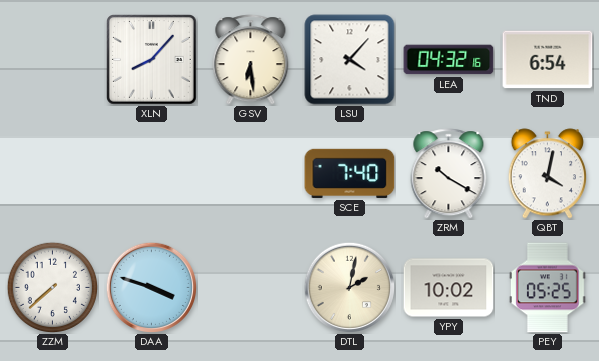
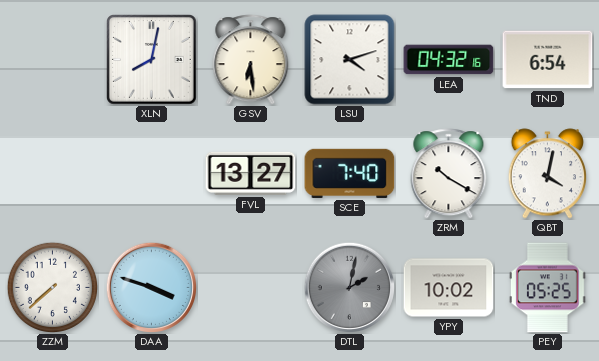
XLN: 8:07 -> 8:02
LSU: 4:07 -> 4:12
FVL: none -> 13:27
DTL dial: cream -> grey
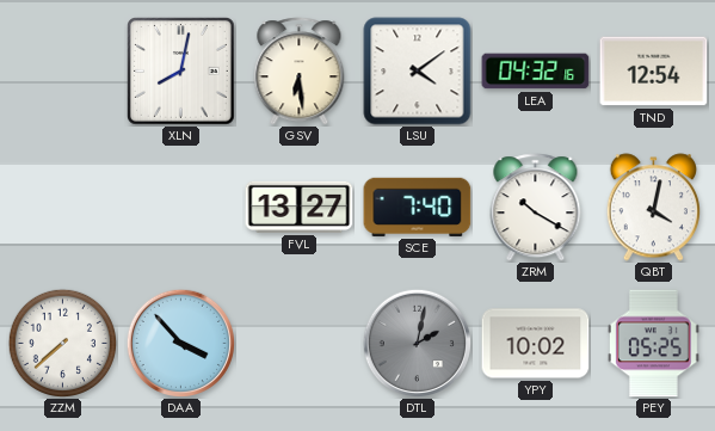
LSU: 4:12 -> 4:09
TND: 6:54 -> 12:54
DAA: 3:48 -> 3:53
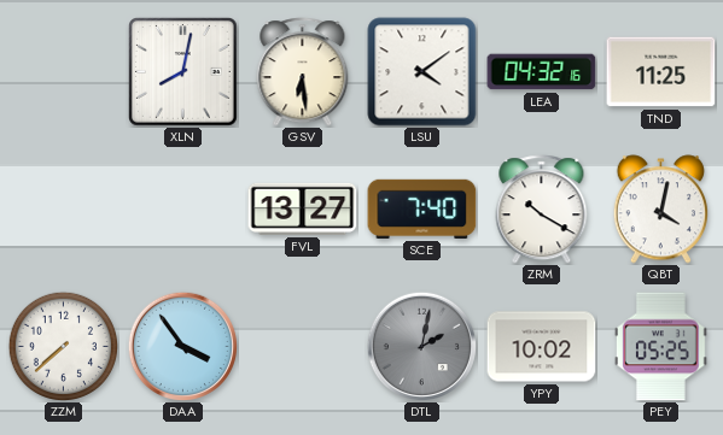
TND: 12:54 -> 11:25
DAA: 3:53 -> 3:54
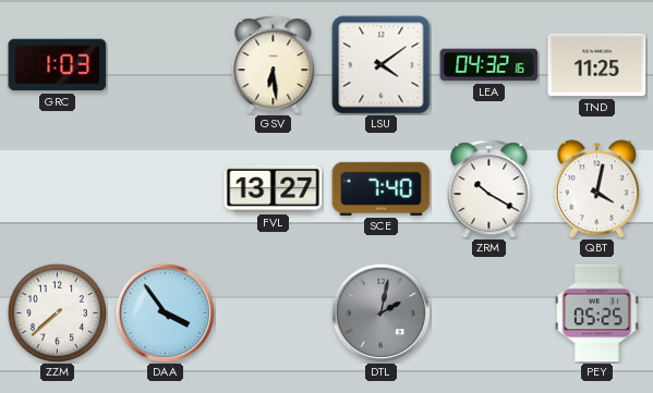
GRC: none -> 1:03
XLN: 8:02 -> none
YPY: 10:02 -> none
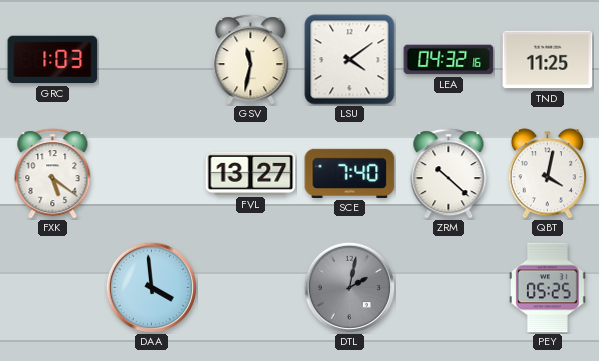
GSV: 6:29 -> 11:32
FXK: none -> 5:21
ZRM: 10:20 -> 10:22
ZZM: 7:38 -> none
DAA: 3:54 -> 3:59
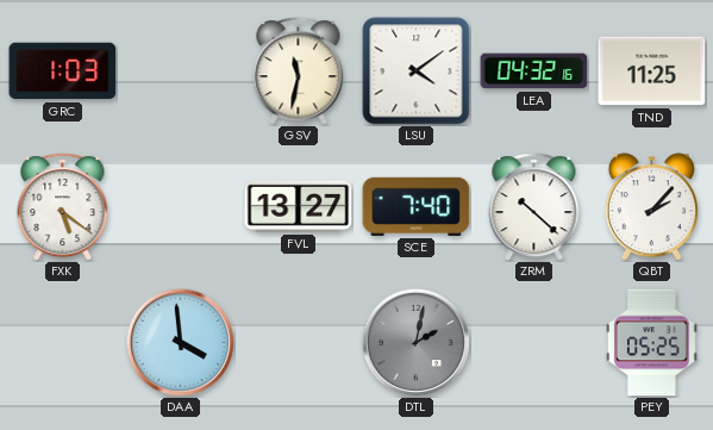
QBT: 4:02 -> 2:07
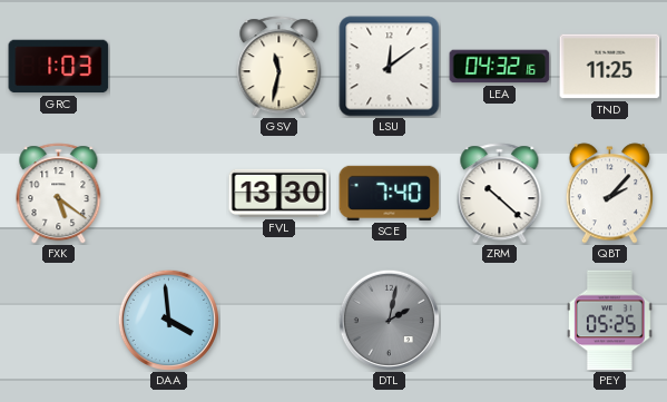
LSU: 4:09 -> 12:09
FVL: 13:27 -> 13:30
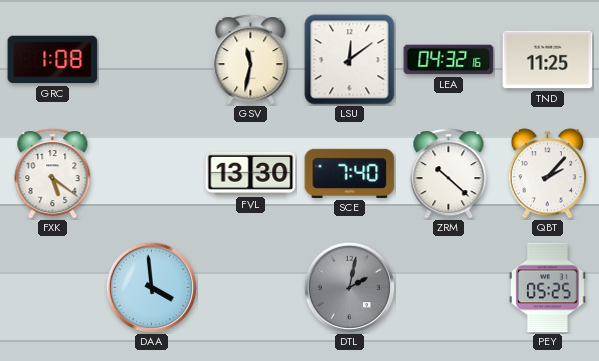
GRC: 1:03 -> 1:08
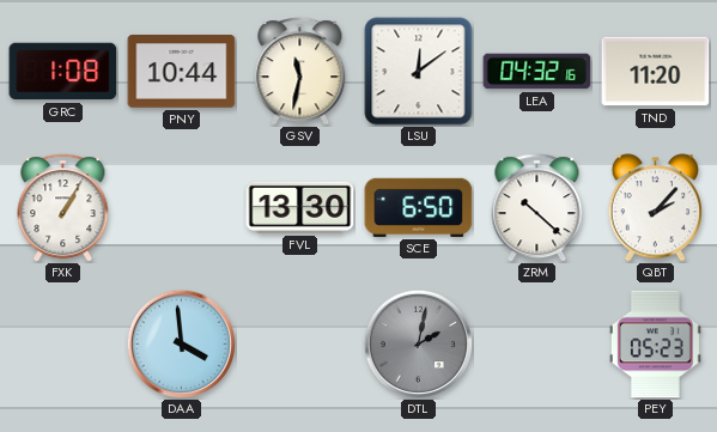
PNY: none -> 10:44
TND: 11:25 -> 11:20
FXK: 5:21 -> 1:05
SCE: 7:40 -> 6:50
PEY: 05:25 -> 05:23
